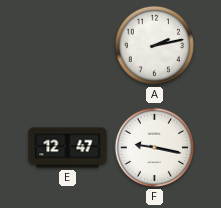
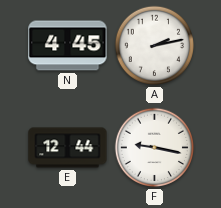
N: none -> 4:45
E: 12:47 -> 12:44
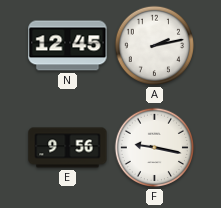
N: 4:45 -> 12:45
E: 12:44 -> 9:56
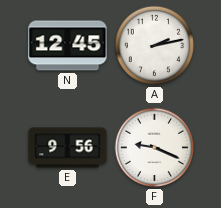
F: 9:17 -> 9:19
